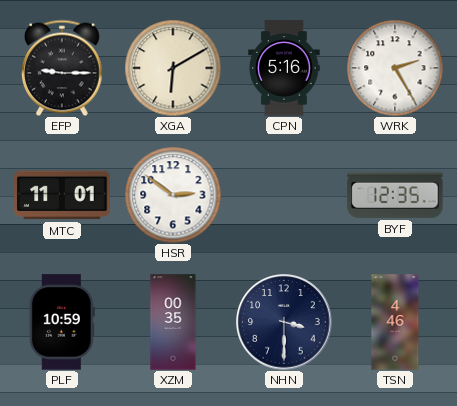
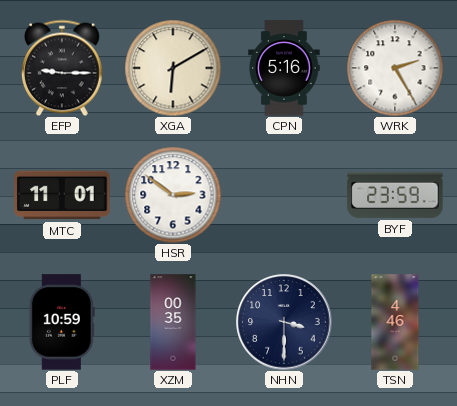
BYF: 12:35 -> 23:59
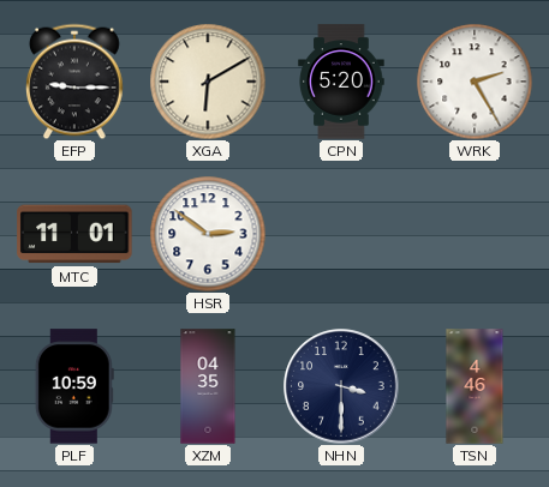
CPN: 5:16 -> 5:20
BYF: 23:59 -> none
XZM: 00:35 -> 04:35
